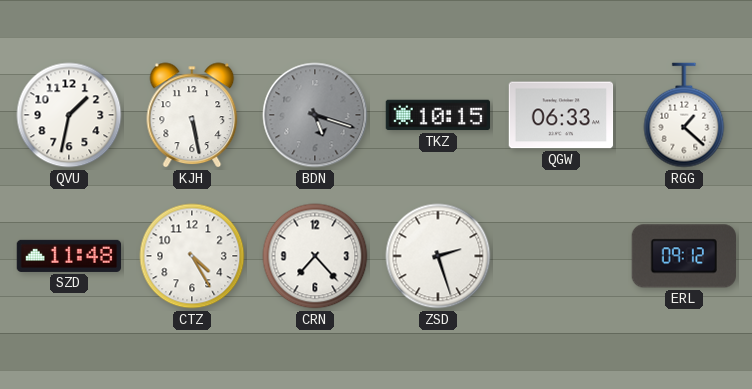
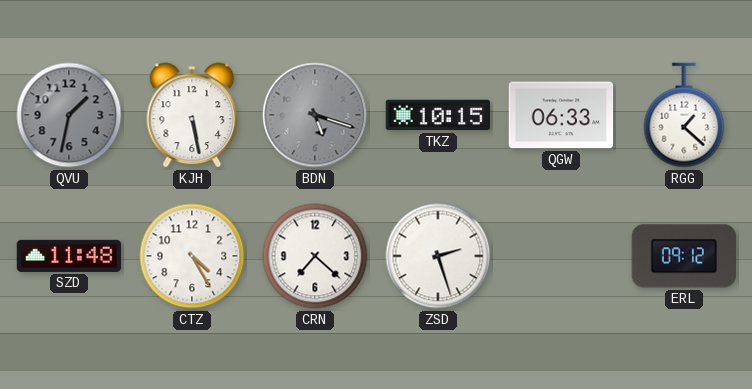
QVU dial: white -> grey
CRN: 7:23 -> 7:22
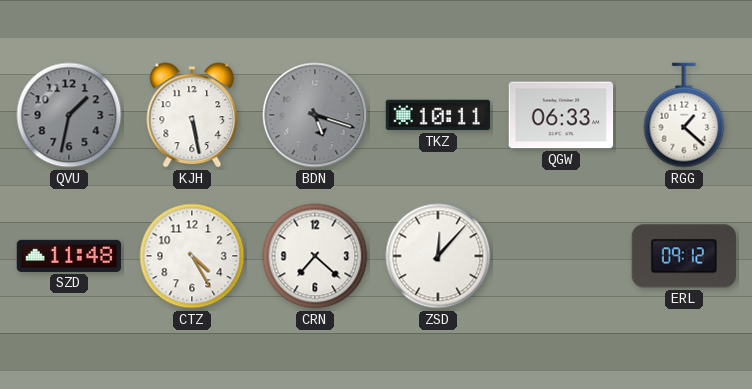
TKZ: 10:15 -> 10:11
ZSD: 2:27 -> 12:07
